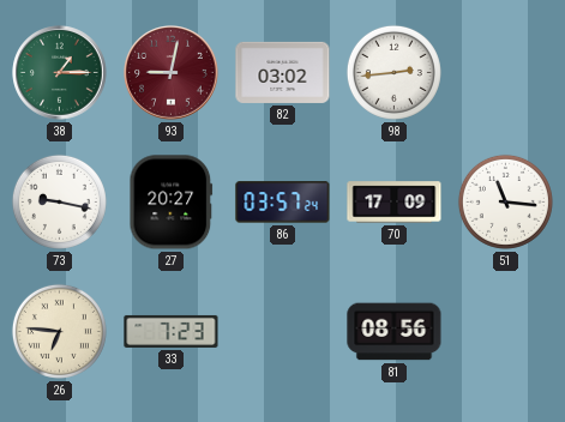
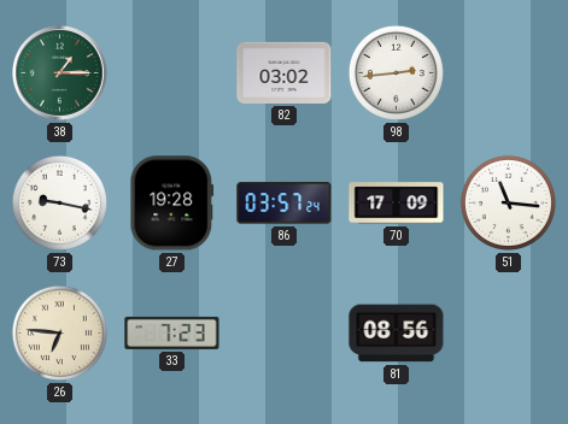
93: 9:02 -> none
27: 20:27 -> 19:28
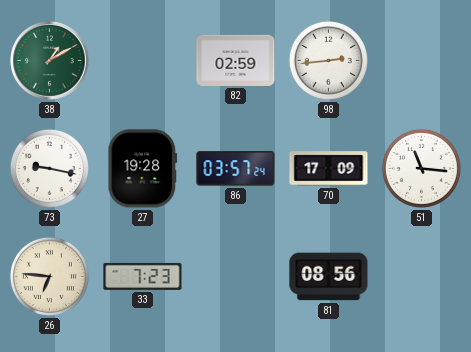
38: 1:15 -> 1:10
82: 03:02 -> 02:59
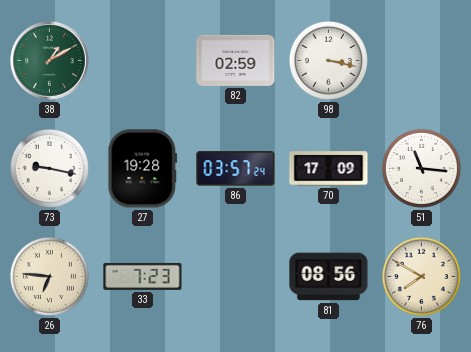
98: 2:44 -> 3:17
76: none -> 7:50
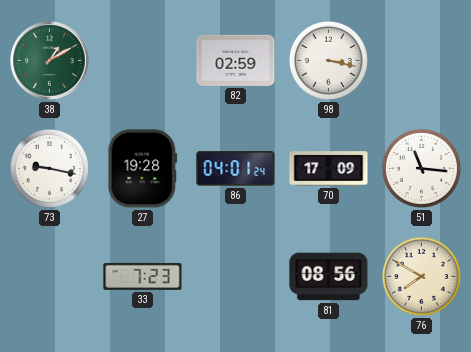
86: 03:57 -> 04:01
26: 6:46 -> none
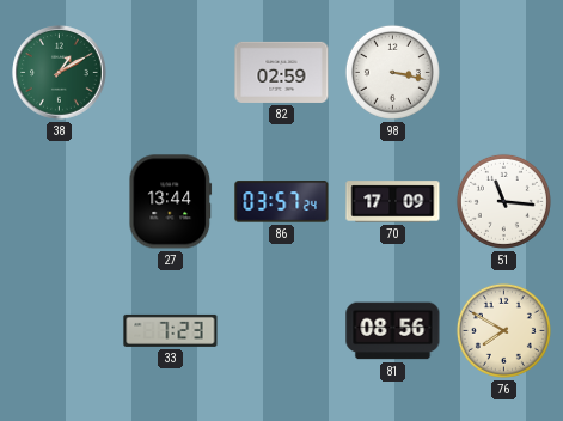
73: 9:17 -> none
27: 19:28 -> 13:44
86: 04:01 -> 03:57
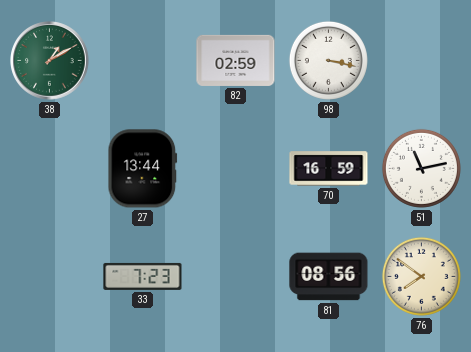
86: 03:57 -> none
70: 17:09 -> 16:59
51: 11:16 -> 11:13
76: 7:50 -> 7:51
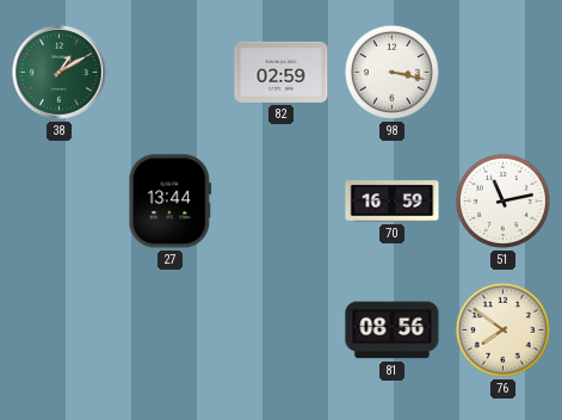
33: 7:23 -> none
